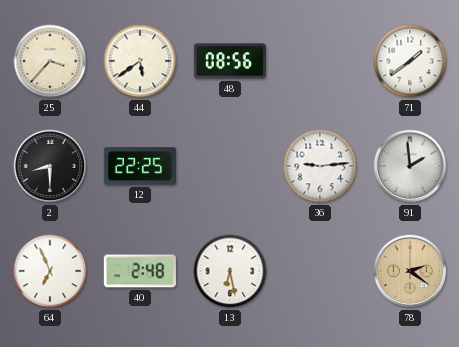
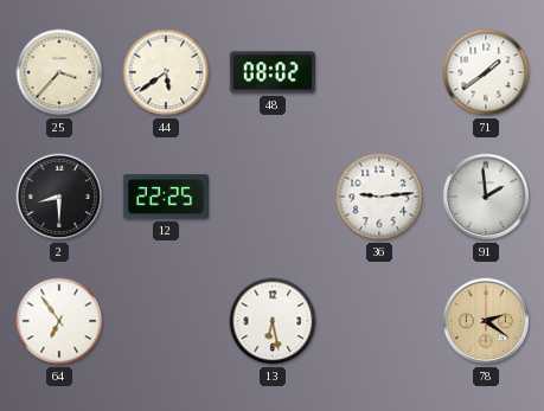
48: 08:56 -> 08:02
64: 6:56 -> 6:54
40: 2:48 -> none
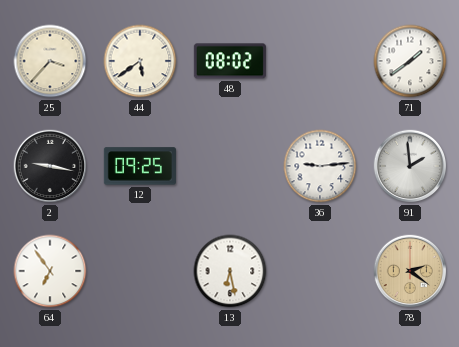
2: 8:30 -> 9:17
12: 22:25 -> 09:25
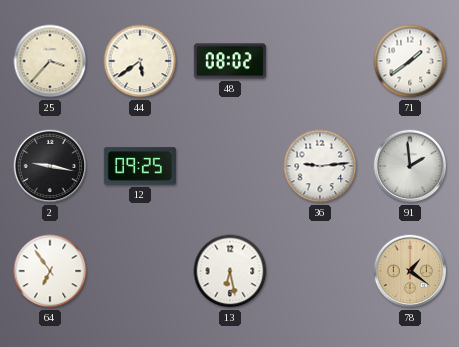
78: 2:21 -> 1:21
